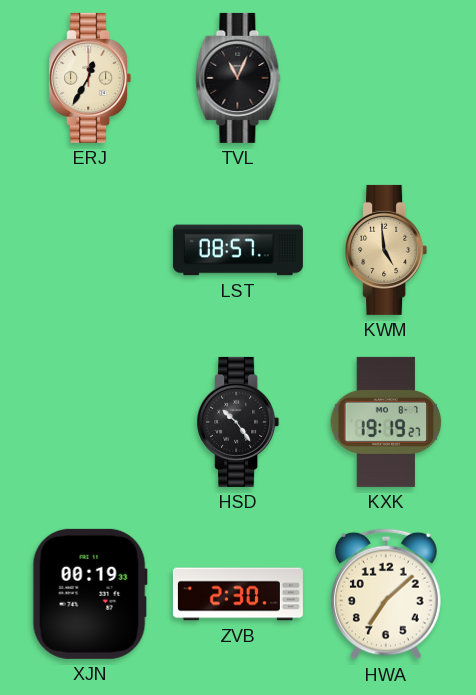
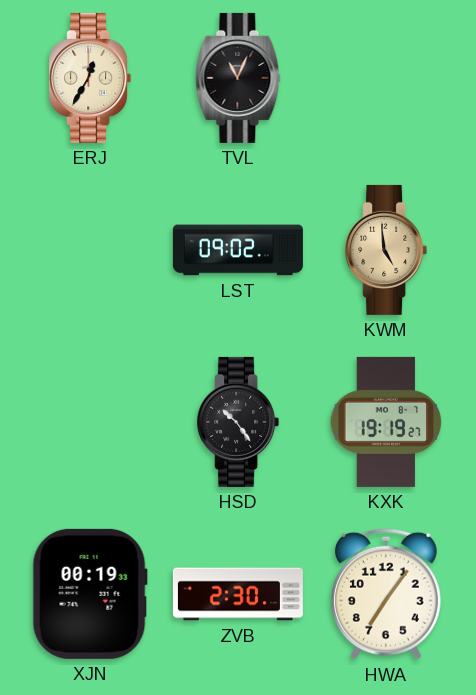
LST: 08:57 -> 09:02
HWA: 7:08 -> 7:06
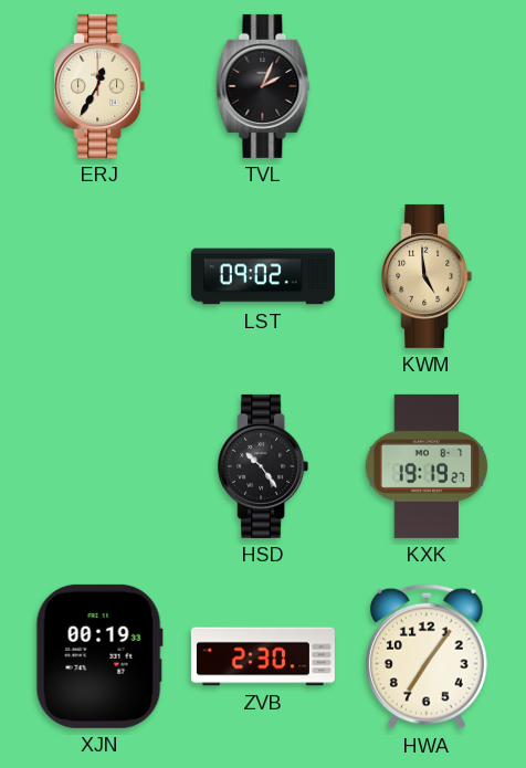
TVL: 11:04 -> 2:04
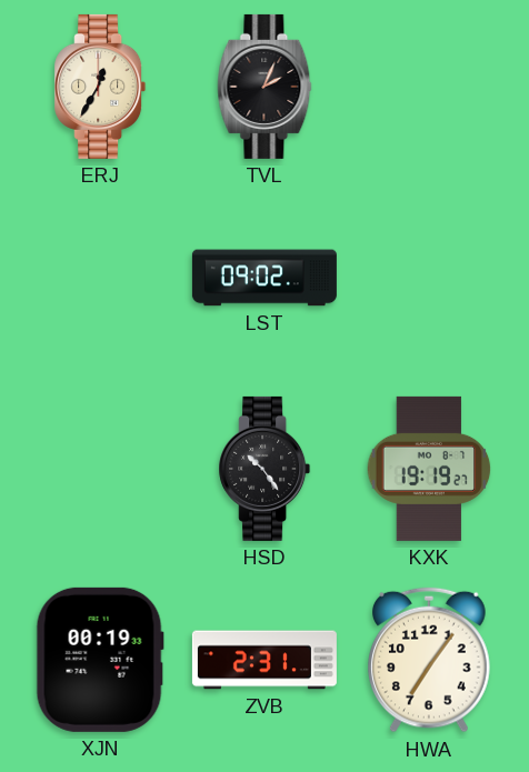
KWM: 4:59 -> none
ZVB: 2:30 -> 2:31
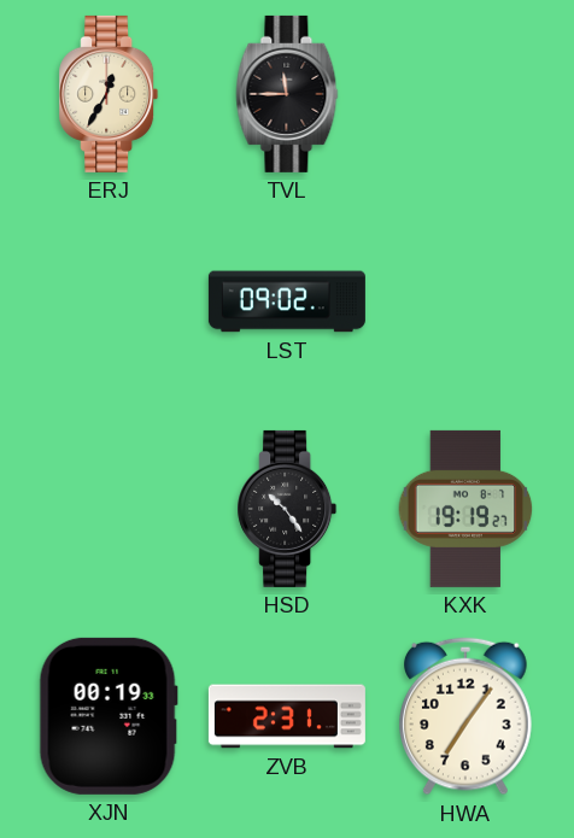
TVL: 2:04 -> 11:45
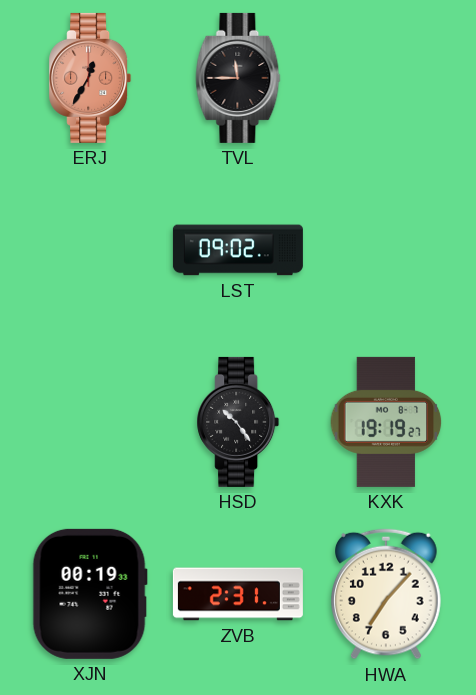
ERJ dial: cream -> salmon
HWA: 7:06 -> 7:07
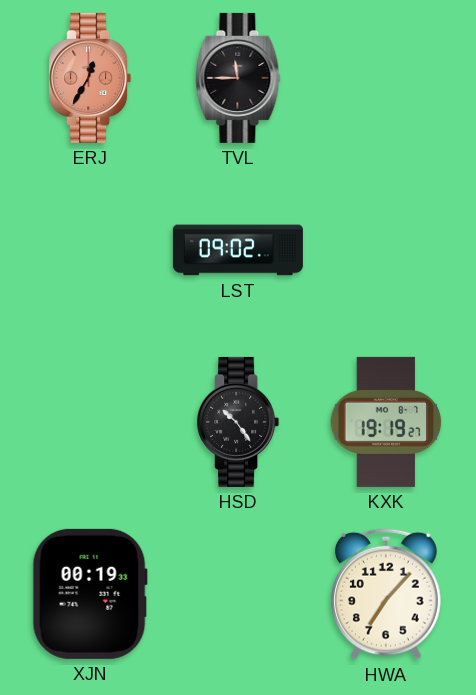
ZVB: 2:31 -> none
